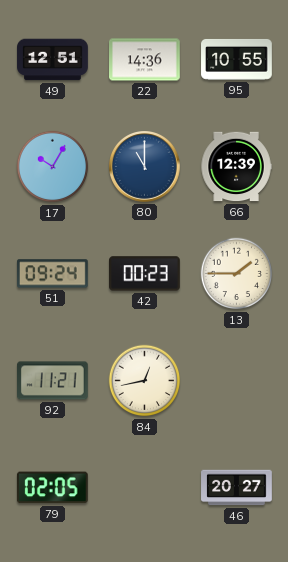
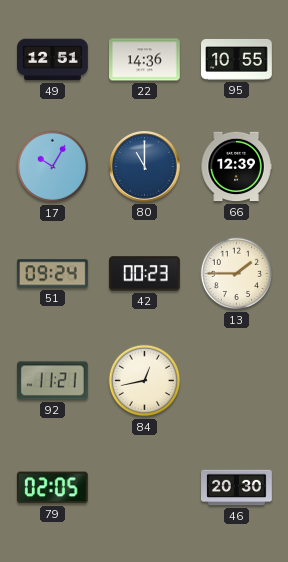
46: 20:27 -> 20:30
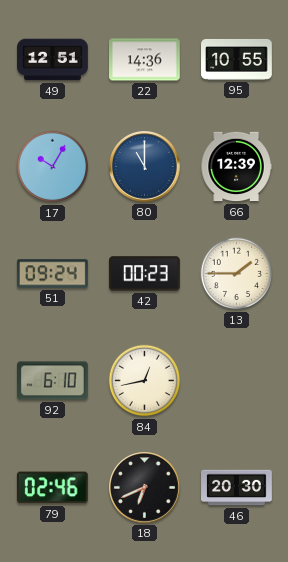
92: 11:21 -> 6:10
79: 02:05 -> 02:46
18: none -> 6:41
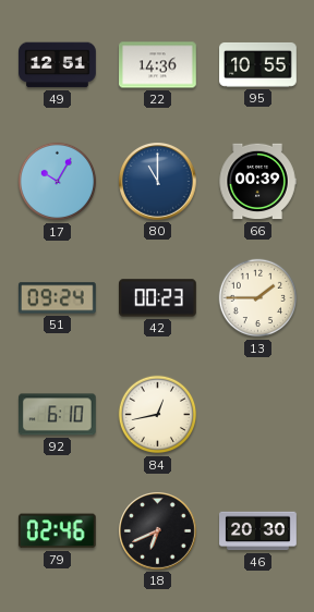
66: 12:39 -> 00:39
